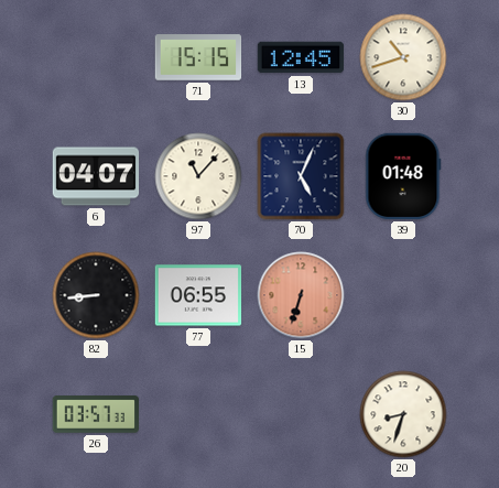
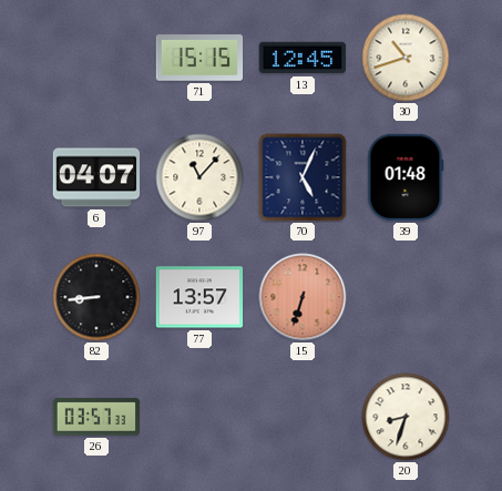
77: 06:55 -> 13:57
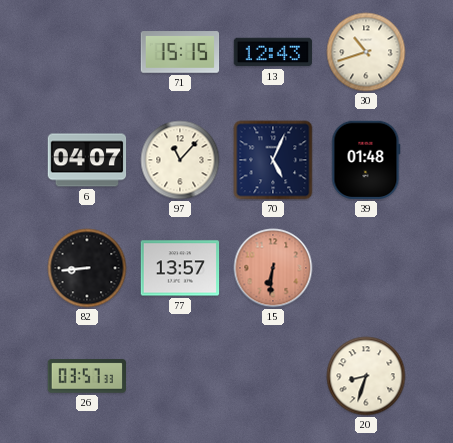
13: 12:45 -> 12:43
15: 6:33 -> 6:31
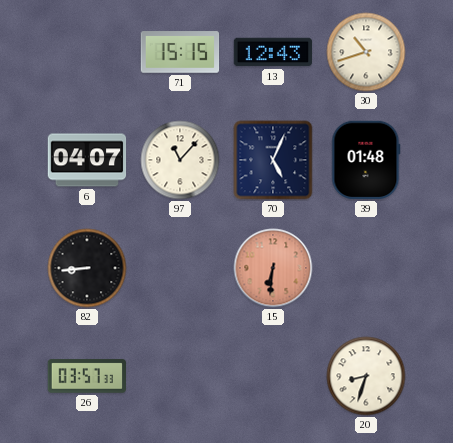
77: 13:57 -> none
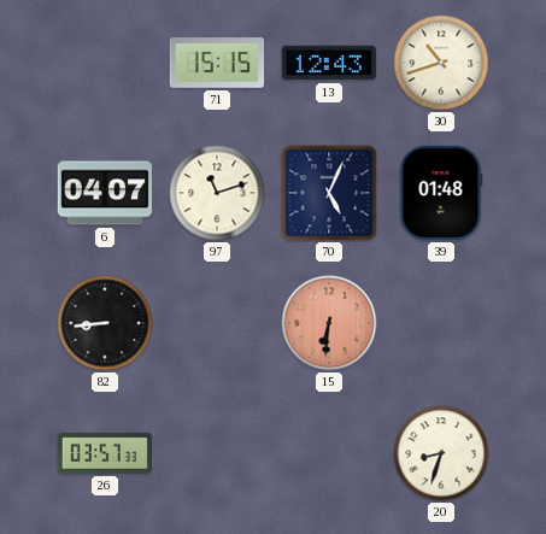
97: 11:07 -> 11:12
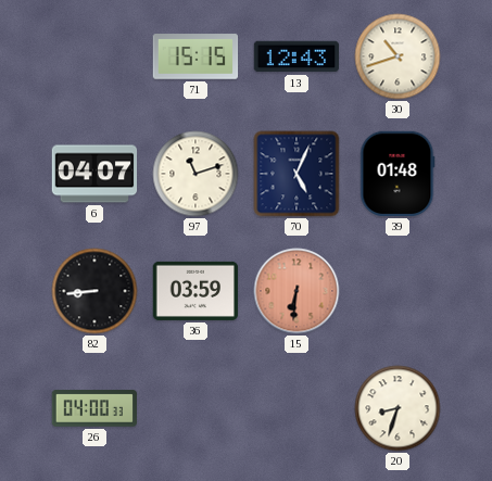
36: none -> 03:59
26: 03:57 -> 04:00
